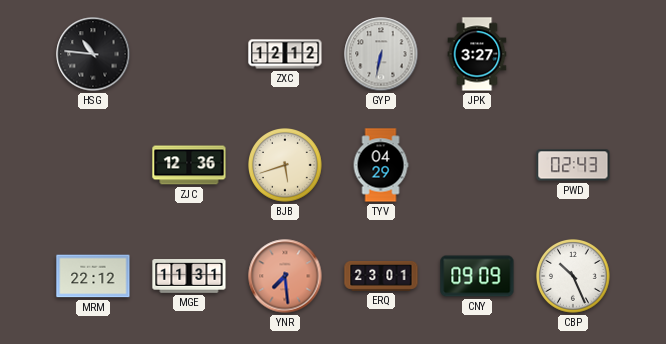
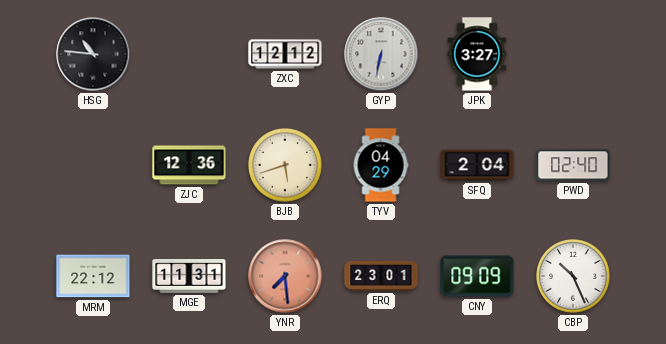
SFQ: none -> 2:04
PWD: 02:43 -> 02:40
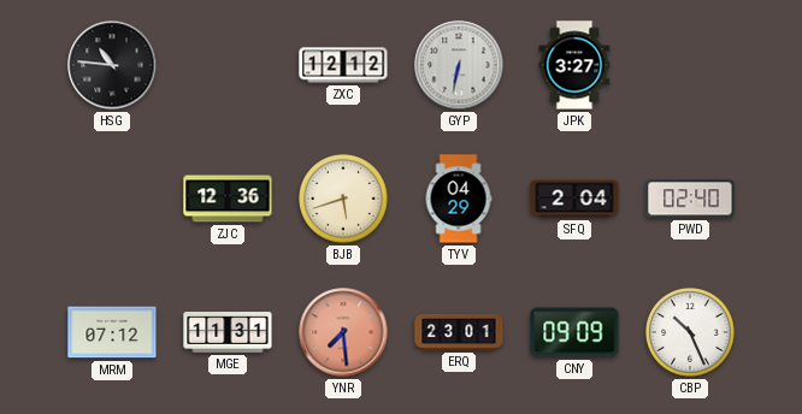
MRM: 22:12 -> 07:12
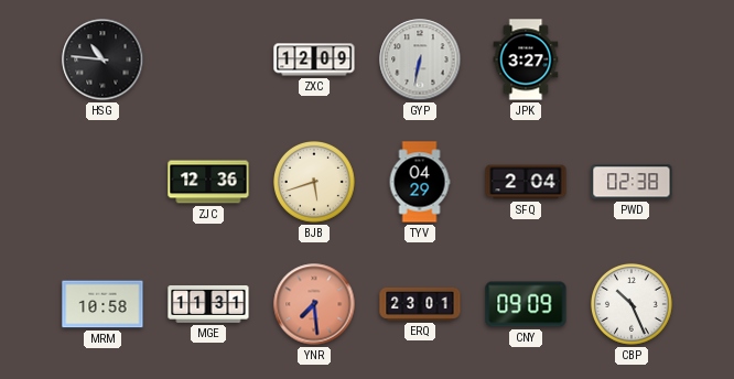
ZXC: 12:12 -> 12:09
PWD: 02:40 -> 02:38
MRM: 07:12 -> 10:58
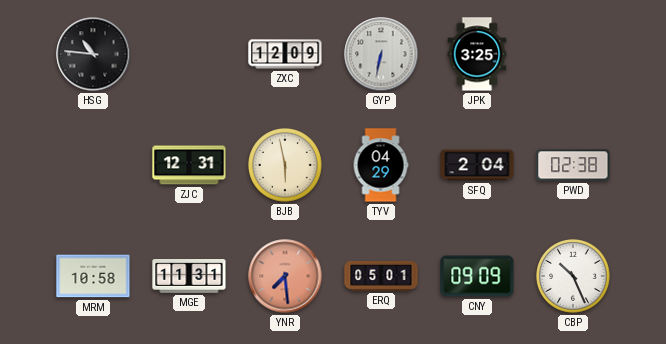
JPK: 3:27 -> 3:25
ZJC: 12:36 -> 12:31
BJB: 5:42 -> 5:58
ERQ: 23:01 -> 05:01
